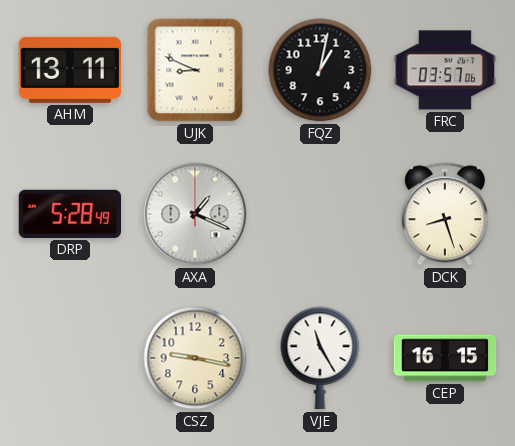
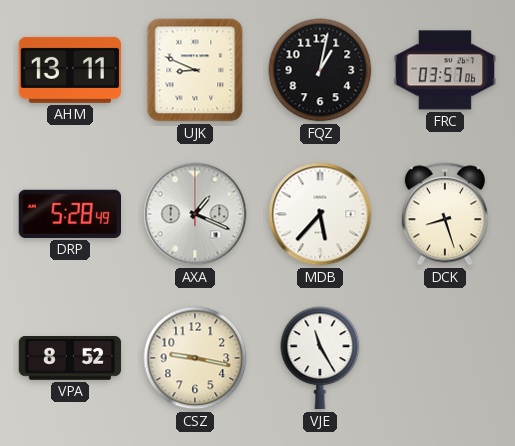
MDB: none -> 5:37
VPA: none -> 8:52
CEP: 16:15 -> none
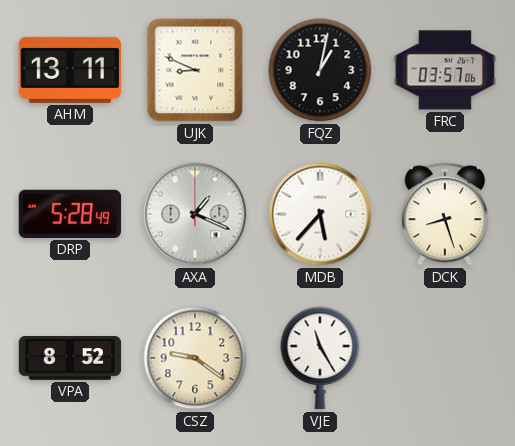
CSZ: 9:17 -> 9:21
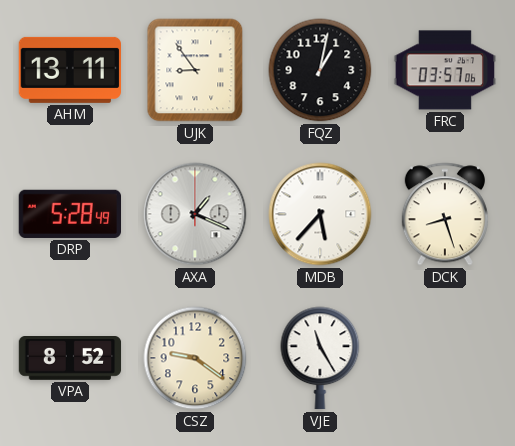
UJK: 8:49 -> 8:54
